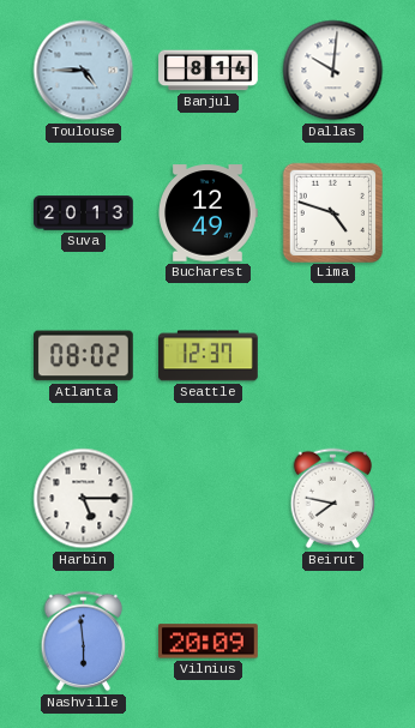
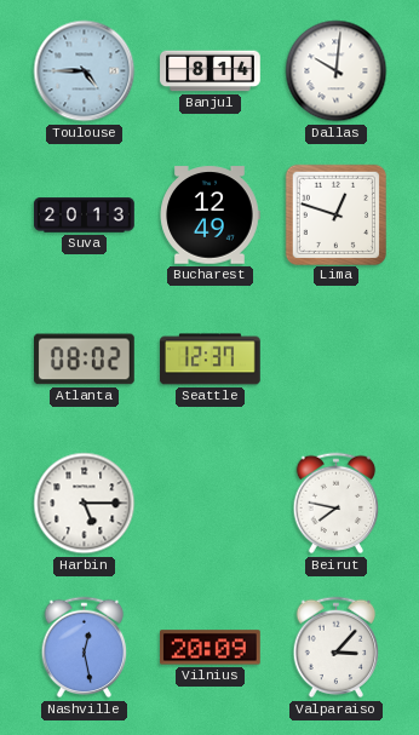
Lima: 4:48 -> 12:48
Nashville: 5:59 -> 12:28
Valparaiso: none -> 3:07
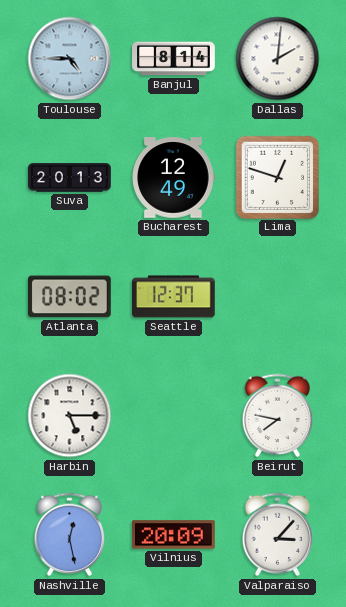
Dallas: 10:01 -> 2:01
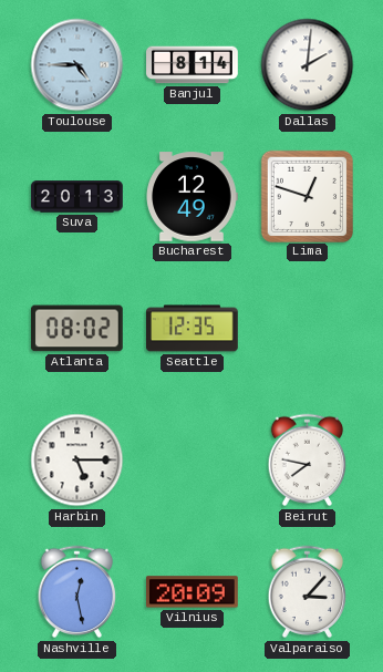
Seattle: 12:37 -> 12:35
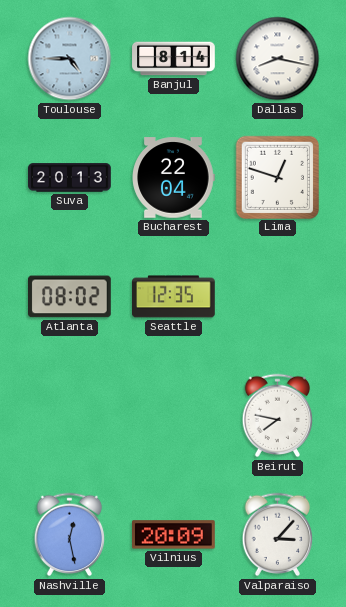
Dallas: 2:01 -> 8:17
Bucharest: 12:49 -> 22:04
Harbin: 5:15 -> none
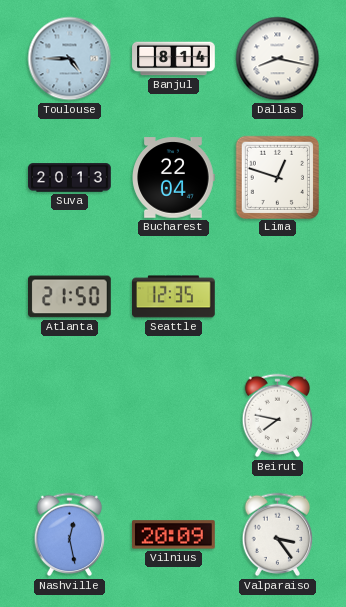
Atlanta: 08:02 -> 21:50
Valparaiso: 3:07 -> 3:24
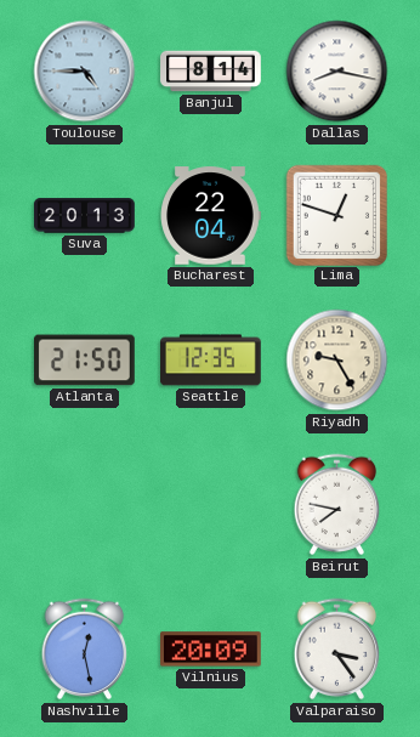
Riyadh: none -> 9:25
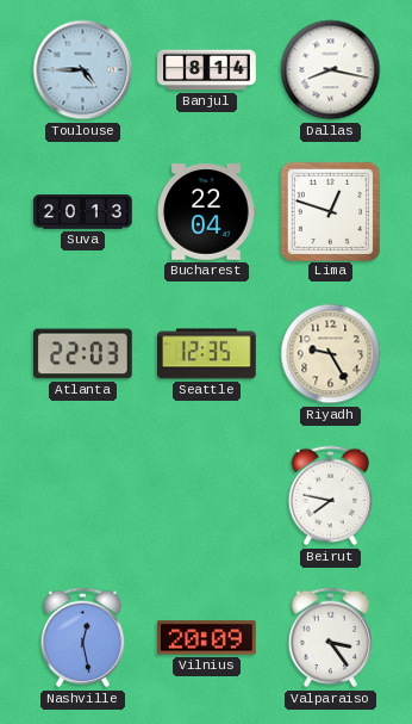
Atlanta: 21:50 -> 22:03
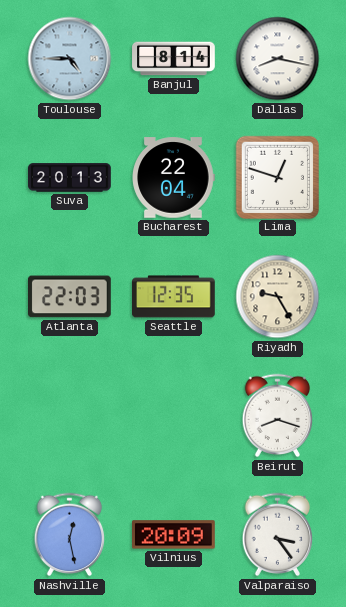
Beirut: 7:47 -> 8:18
